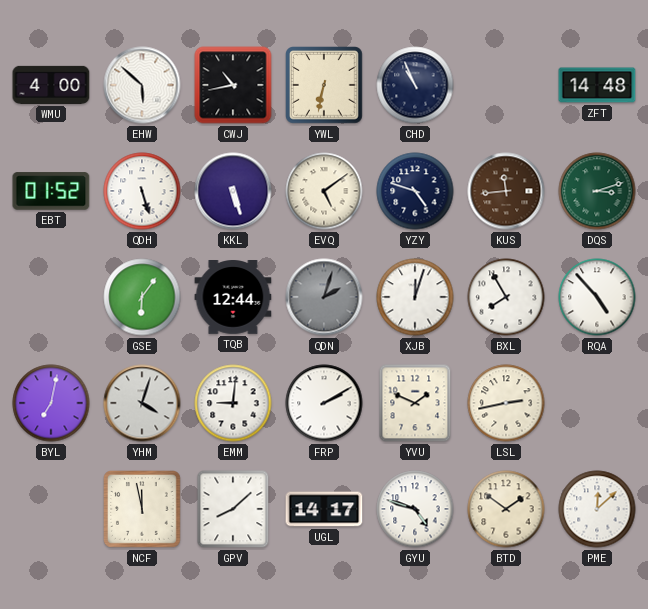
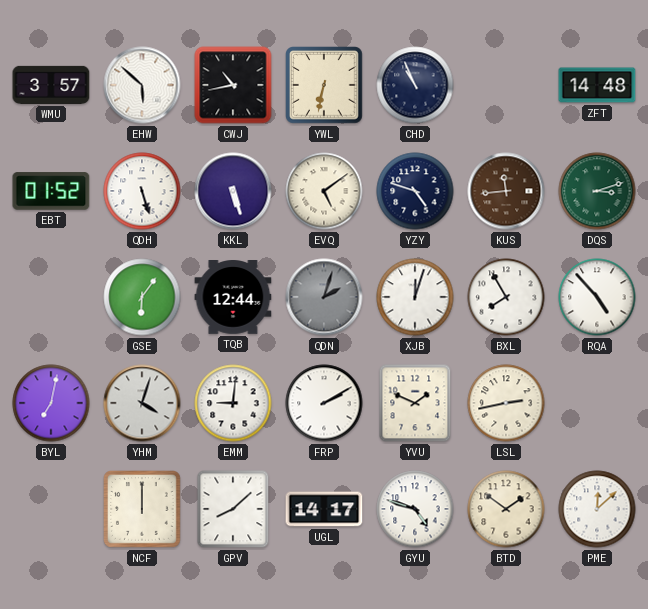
WMU: 4:00 -> 3:57
NCF: 11:58 -> 12:00
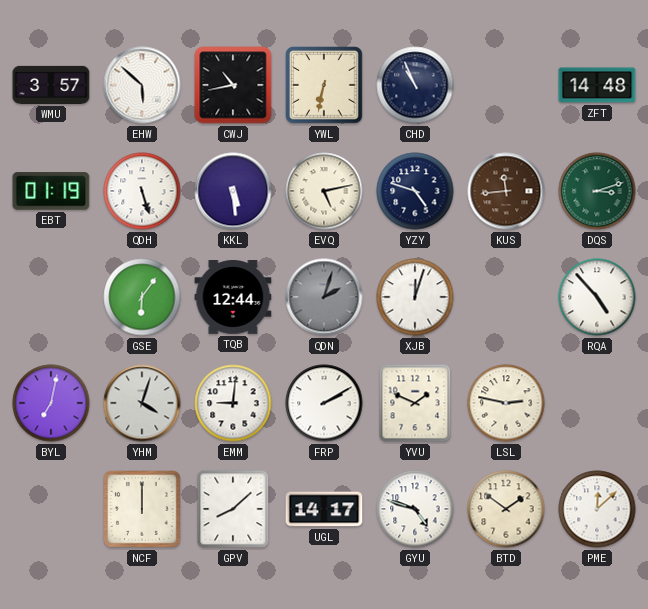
EBT: 01:52 -> 01:19
KKL: 5:27 -> 5:29
EVQ: 5:09 -> 5:13
BXL: 7:55 -> none
LSL: 2:43 -> 2:47
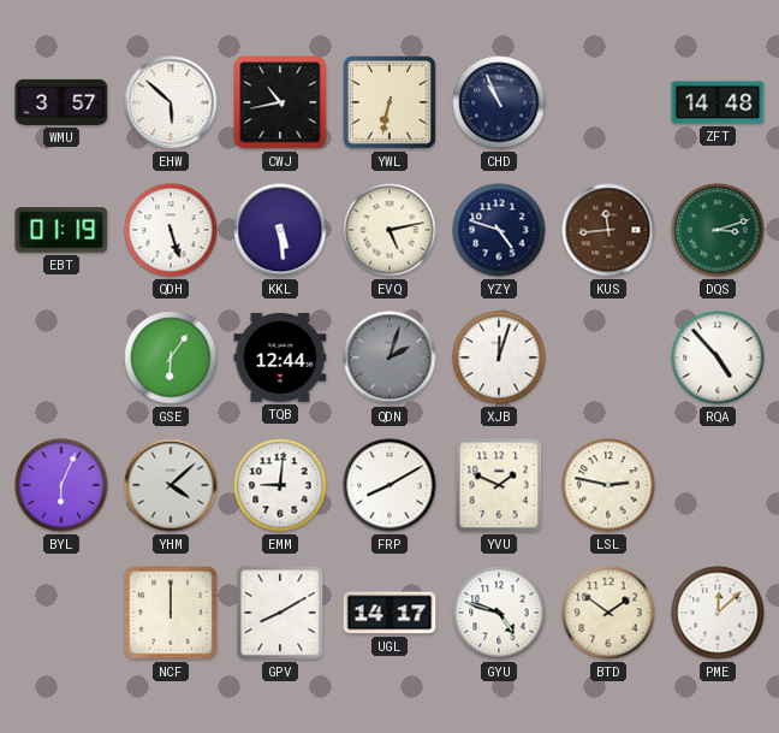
BYL: 7:02 -> 6:04
YHM: 4:03 -> 4:08
FRP: 2:10 -> 8:10
GPV: 8:08 -> 8:10
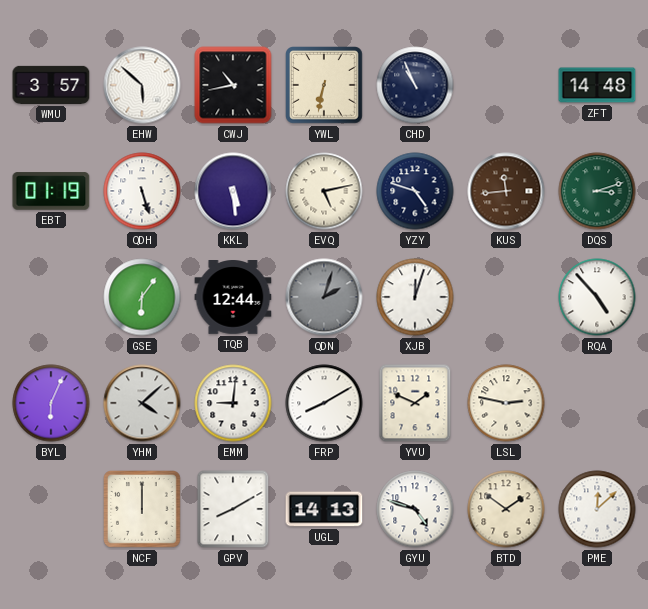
UGL: 14:17 -> 14:13
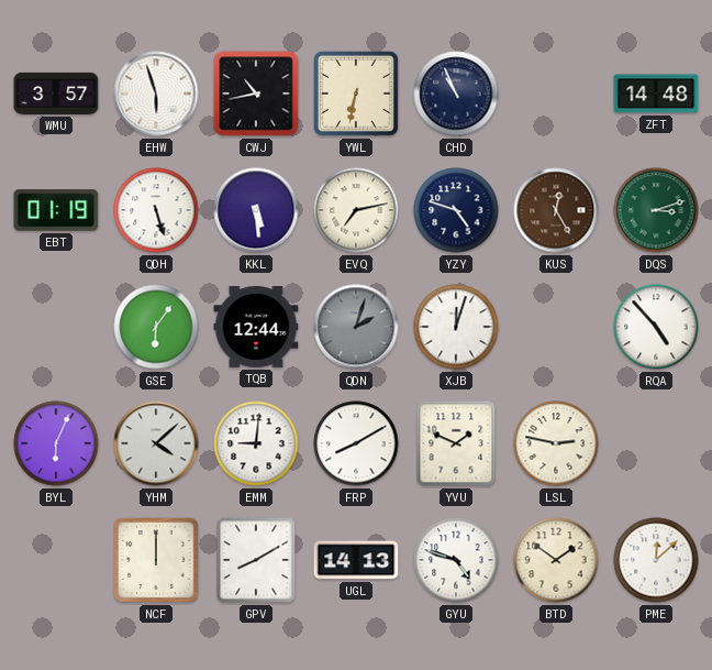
EHW: 5:52 -> 5:57
EVQ: 5:13 -> 7:13
KUS: 11:44 -> 12:25
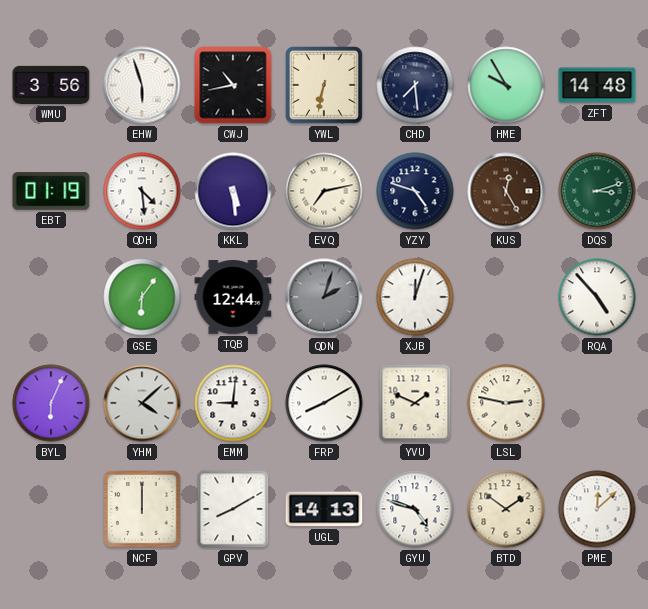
WMU: 3:57 -> 3:56
CHD: 10:56 -> 7:29
HME: none -> 9:55
QDH: 5:27 -> 4:29
